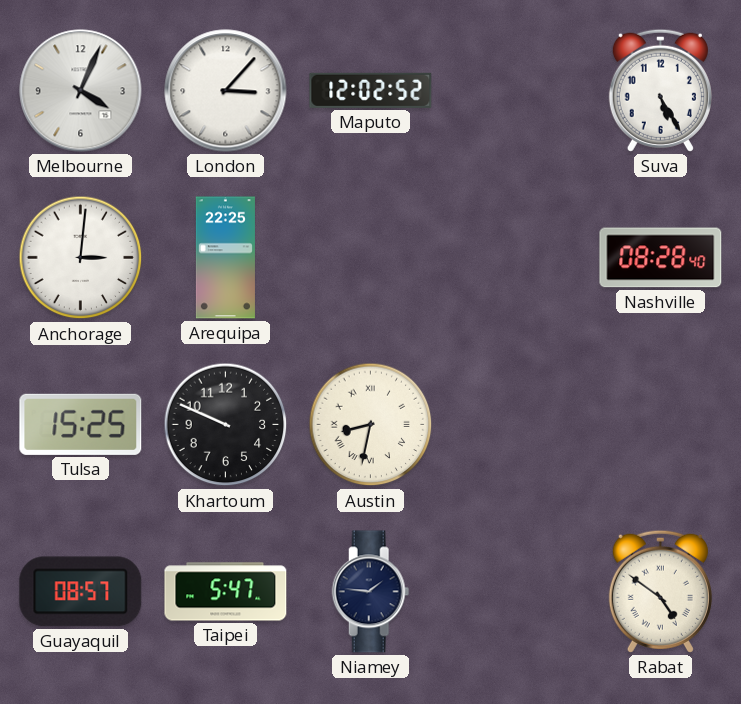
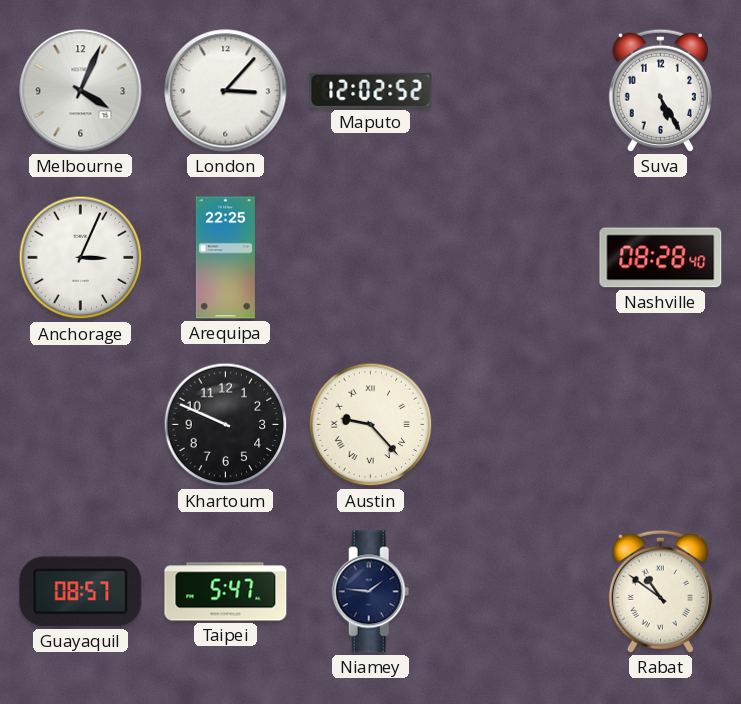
Anchorage: 3:01 -> 3:04
Tulsa: 15:25 -> none
Austin: 8:32 -> 9:23
Rabat: 4:51 -> 10:51
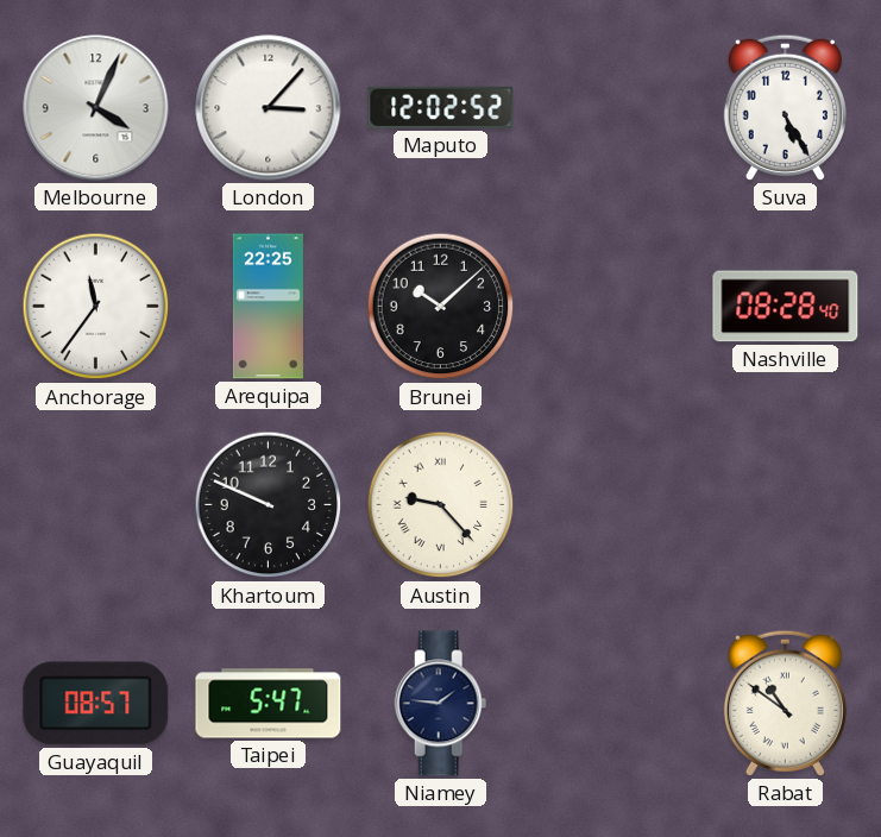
Anchorage: 3:04 -> 11:36
Brunei: none -> 10:08
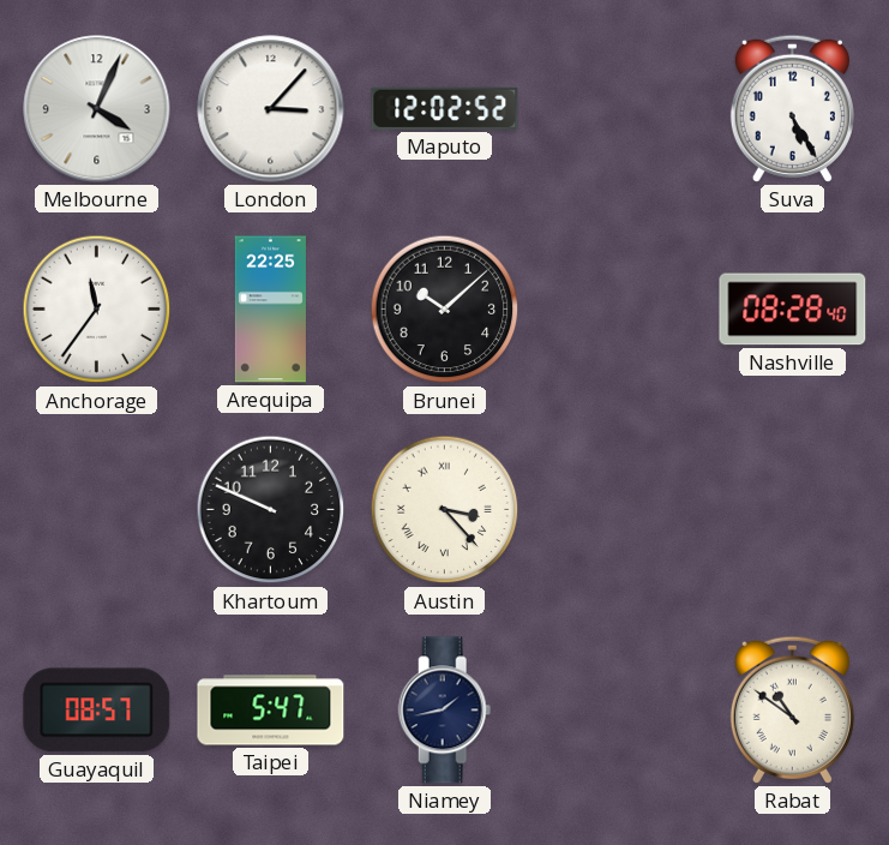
Austin: 9:23 -> 3:23
Niamey: 1:46 -> 1:43
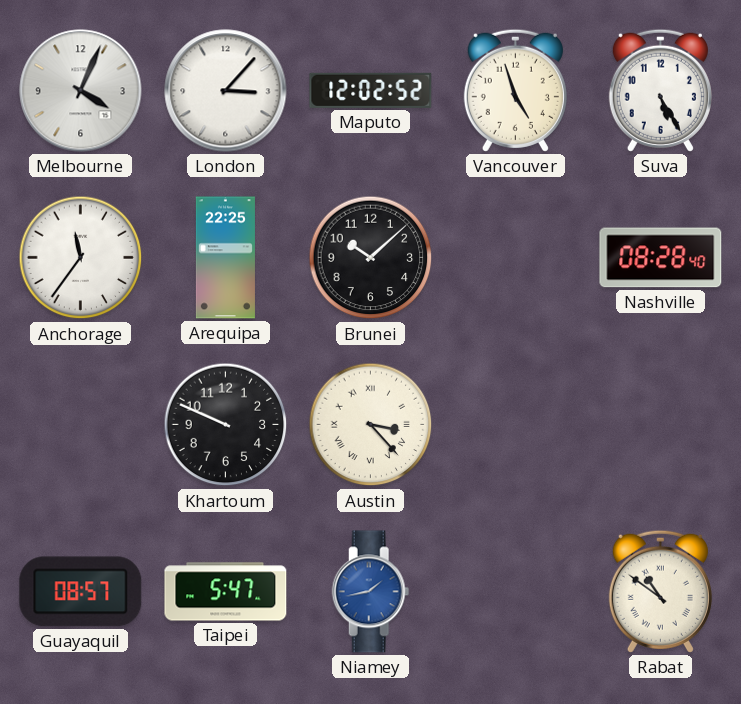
Vancouver: none -> 4:57
Niamey dial: navy -> blue
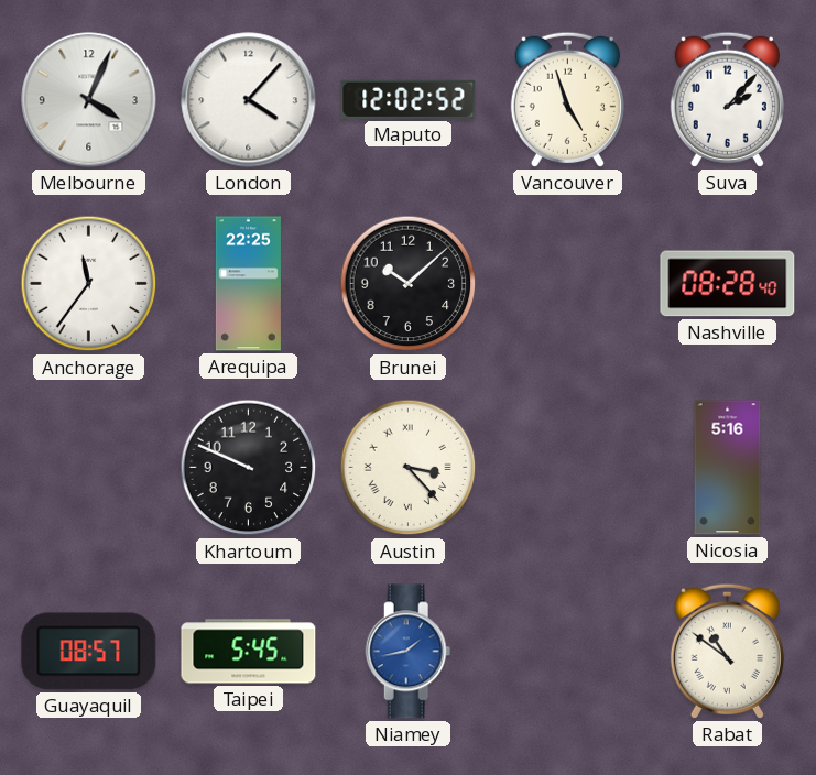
London: 3:07 -> 4:07
Suva: 5:25 -> 2:07
Nicosia: none -> 5:16
Taipei: 5:47 -> 5:45
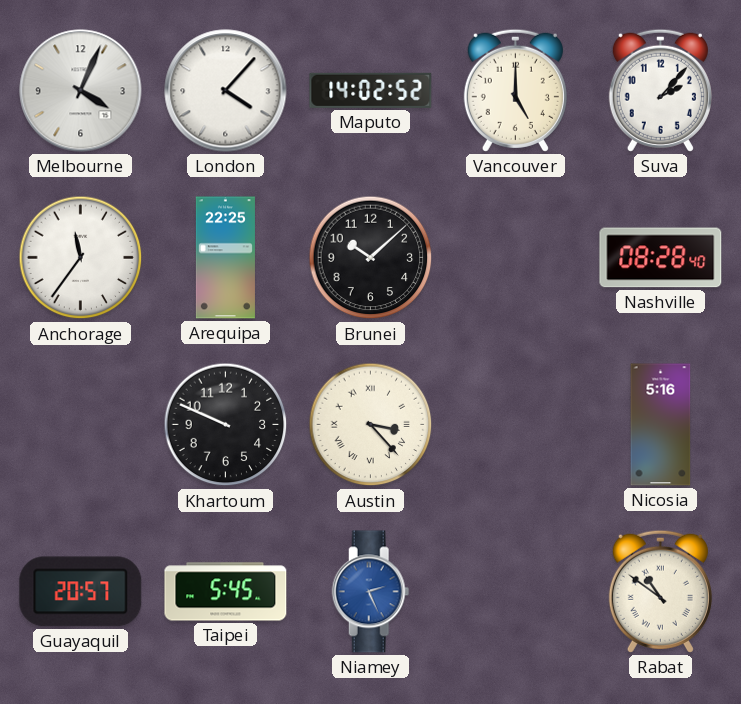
Maputo: 12:02 -> 14:02
Vancouver: 4:57 -> 5:00
Guayaquil: 08:57 -> 20:57
Niamey: 1:43 -> 2:26
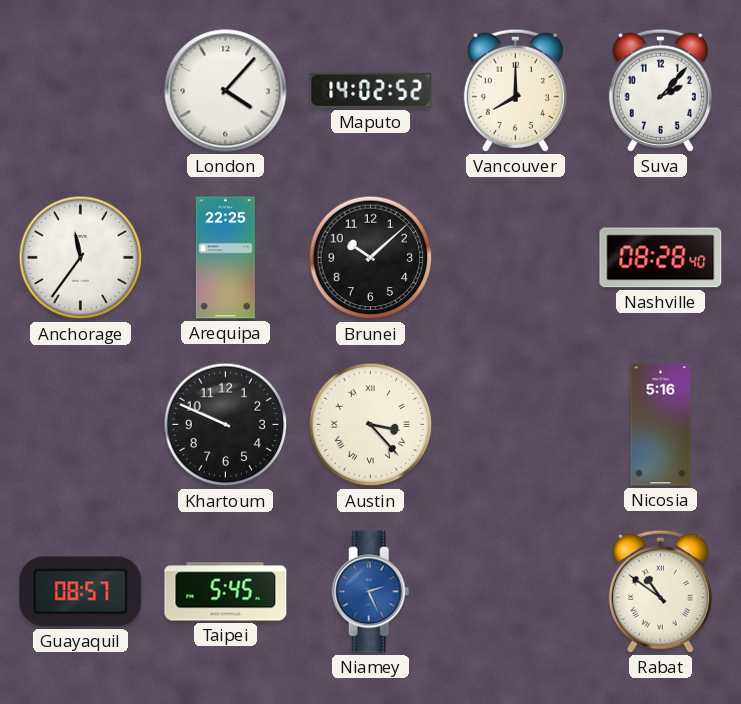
Melbourne: 4:04 -> none
Vancouver: 5:00 -> 8:00
Guayaquil: 20:57 -> 08:57
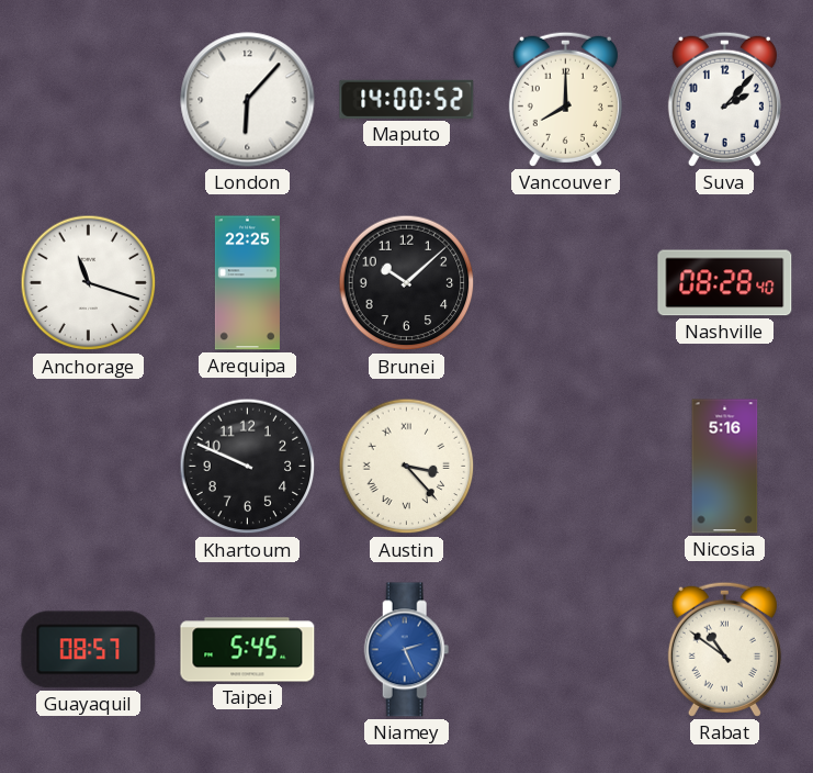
London: 4:07 -> 6:07
Maputo: 14:02 -> 14:00
Anchorage: 11:36 -> 11:18
